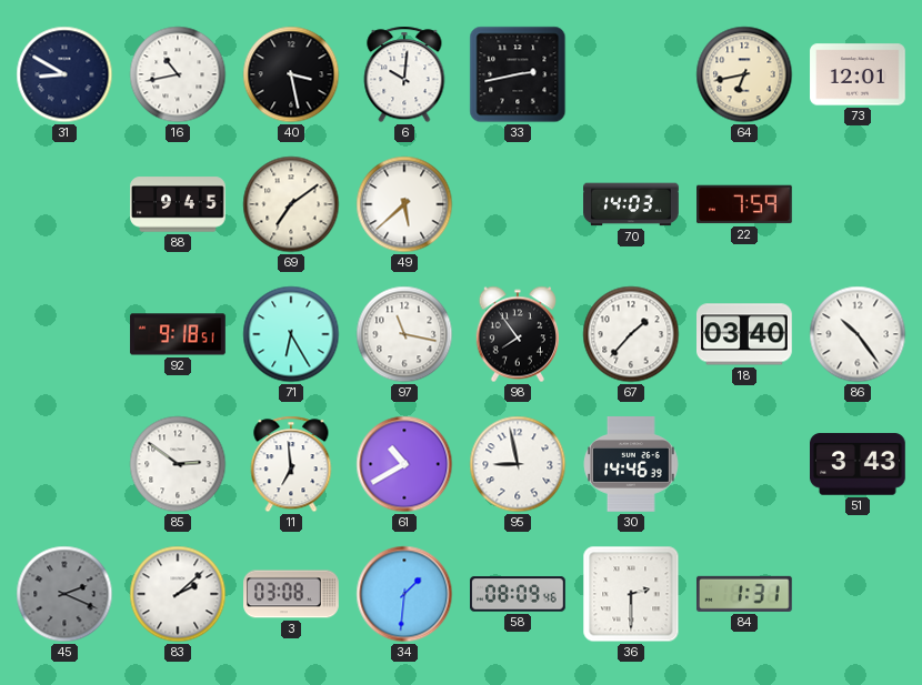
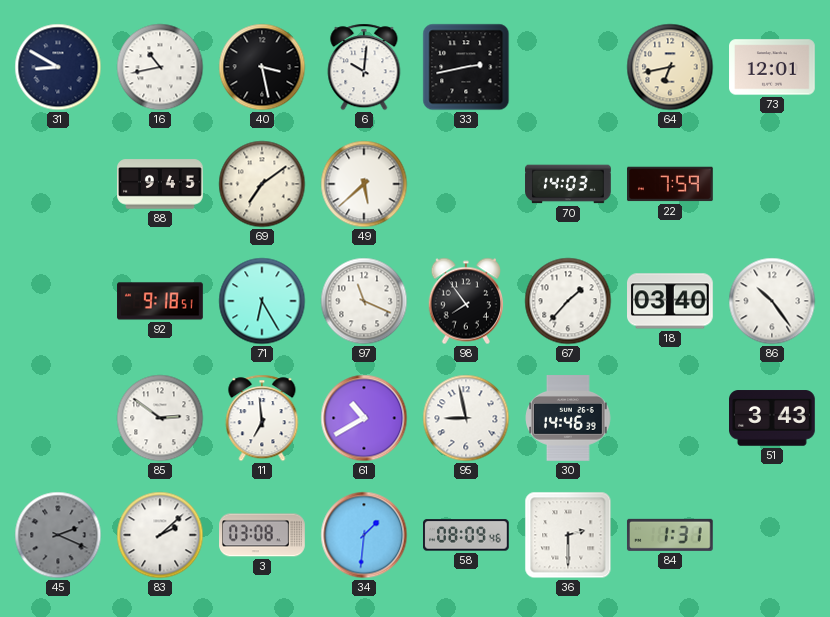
97: 11:17 -> 11:19
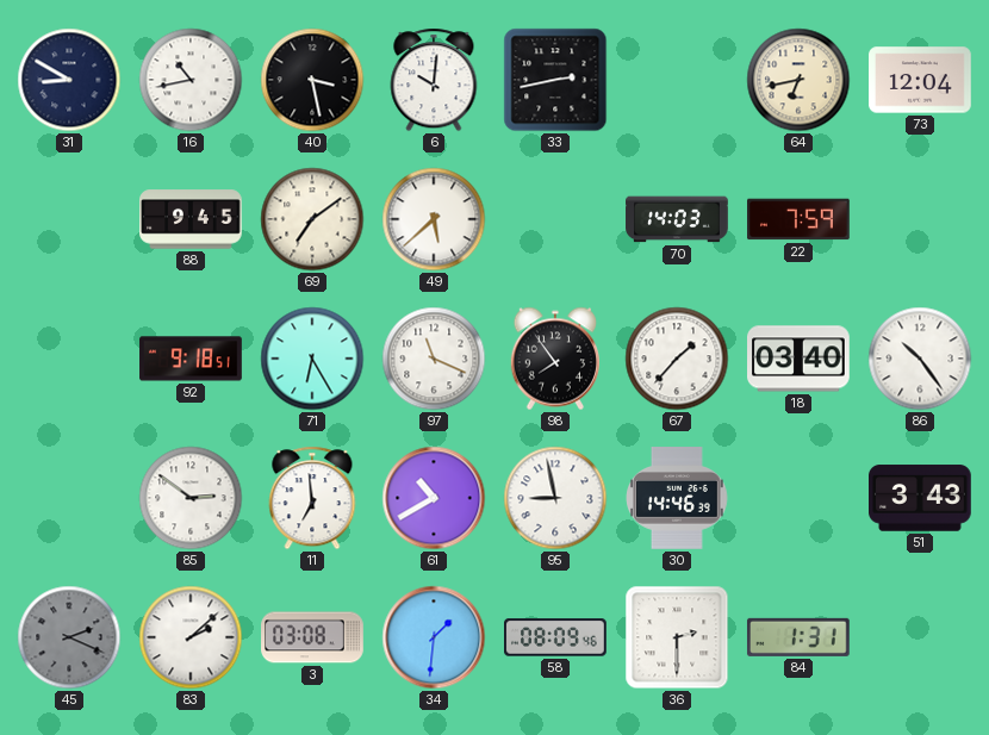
73: 12:01 -> 12:04
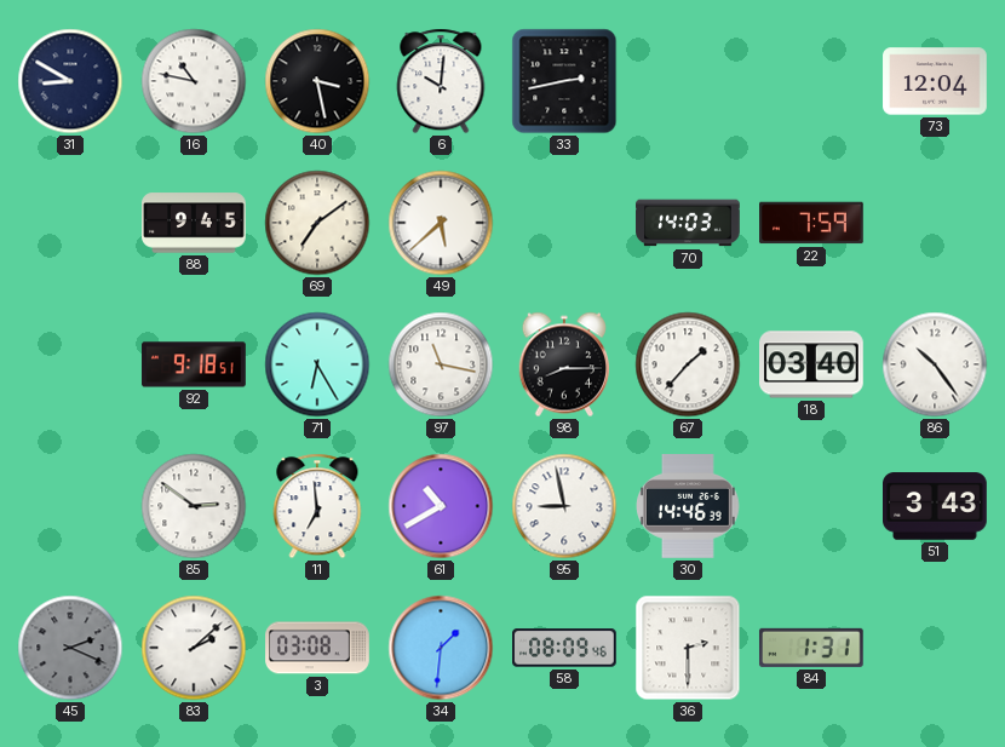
16: 10:43 -> 10:47
64: 6:43 -> none
97: 11:19 -> 11:17
98: 7:54 -> 8:15
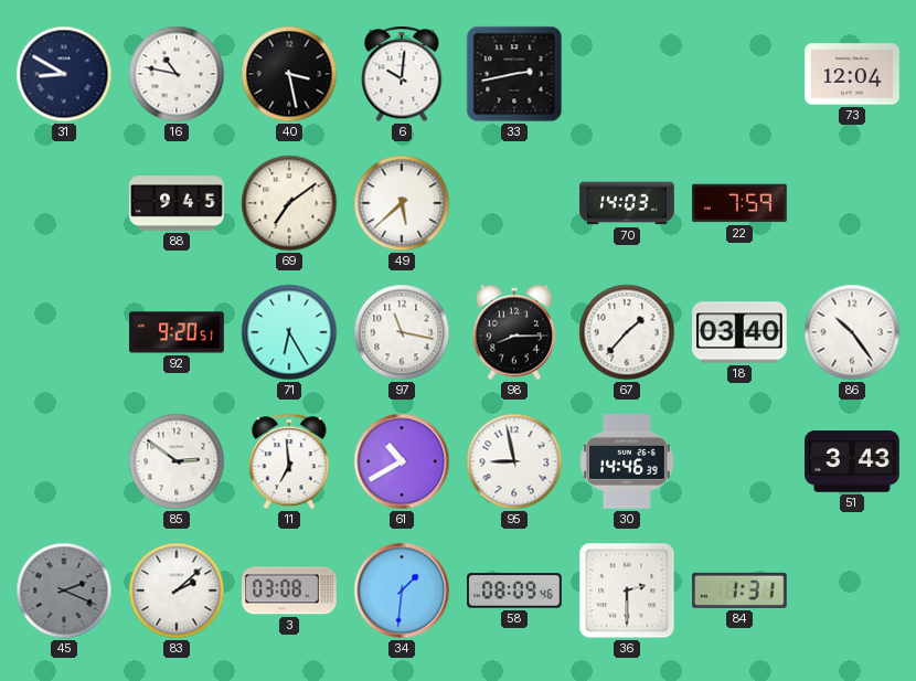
92: 9:18 -> 9:20
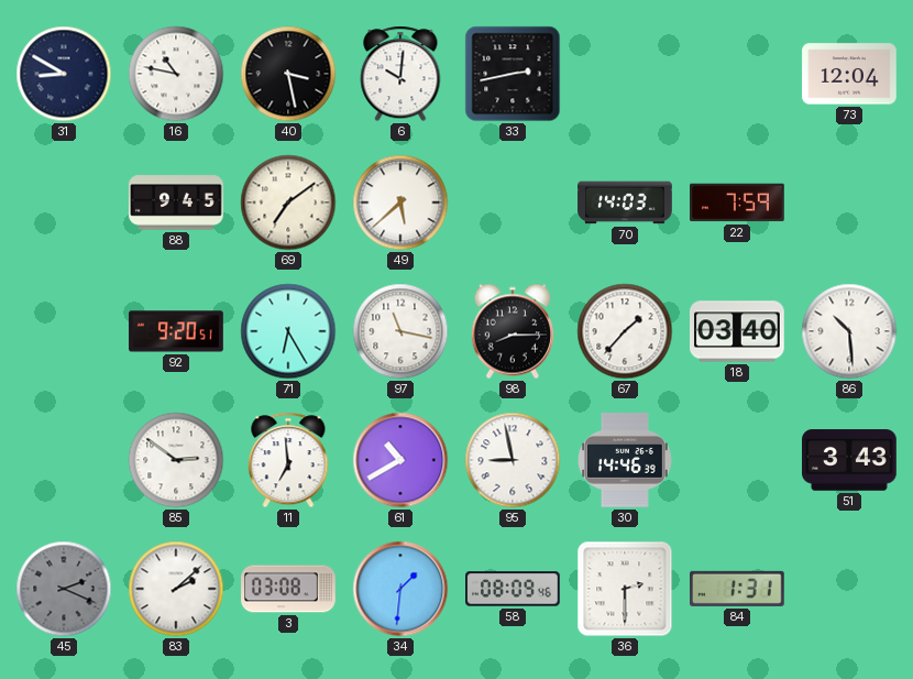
86: 10:24 -> 10:29
